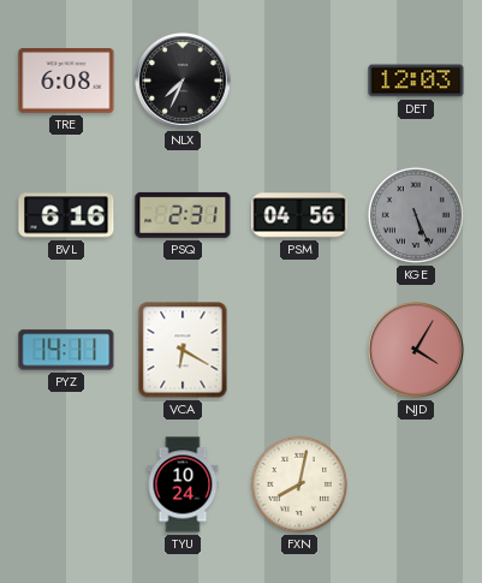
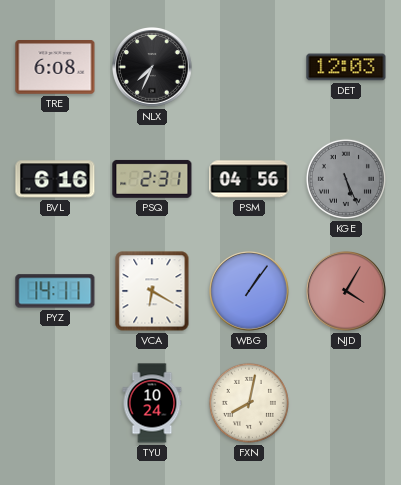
WBG: none -> 1:06
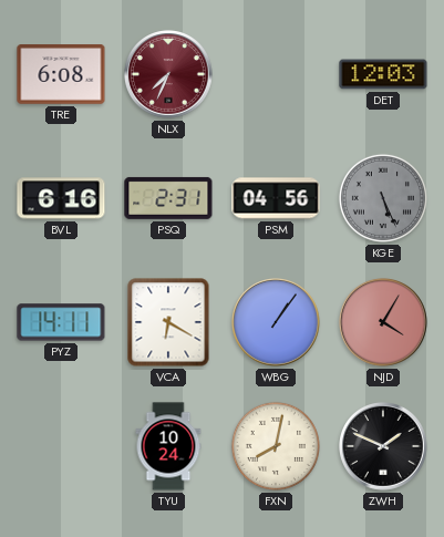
NLX dial: black -> burgundy
ZWH: none -> 1:49
